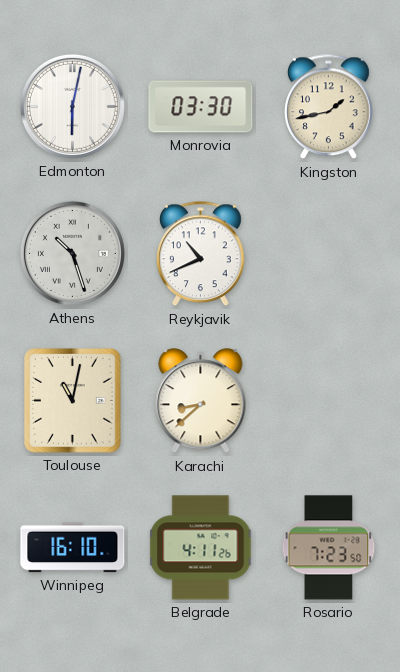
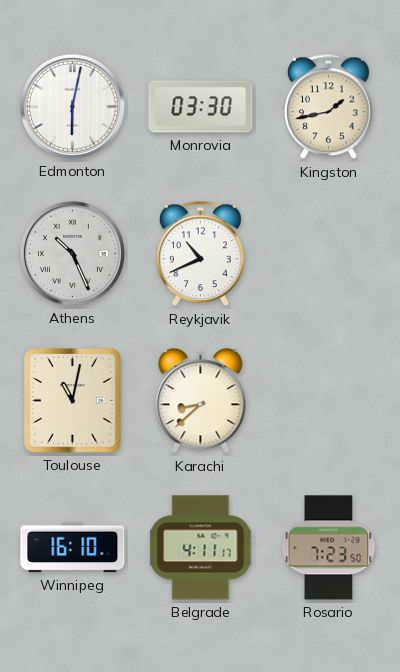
Athens: 10:27 -> 10:26
Belgrade: 4:11:26 -> 4:11:17
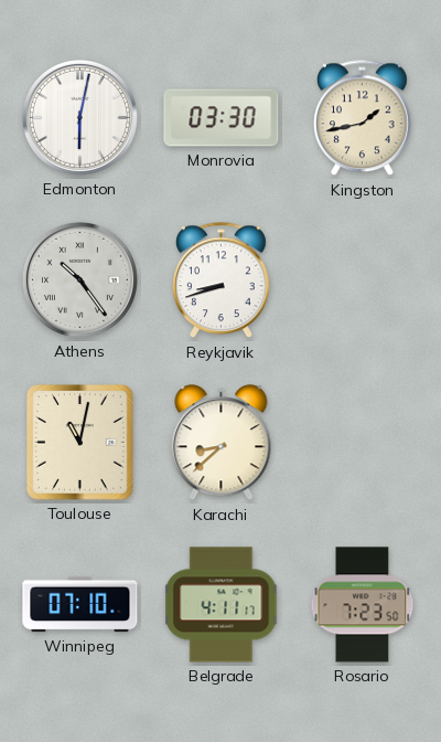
Athens: 10:26 -> 10:24
Reykjavik: 10:41 -> 8:42
Winnipeg: 16:10 -> 07:10
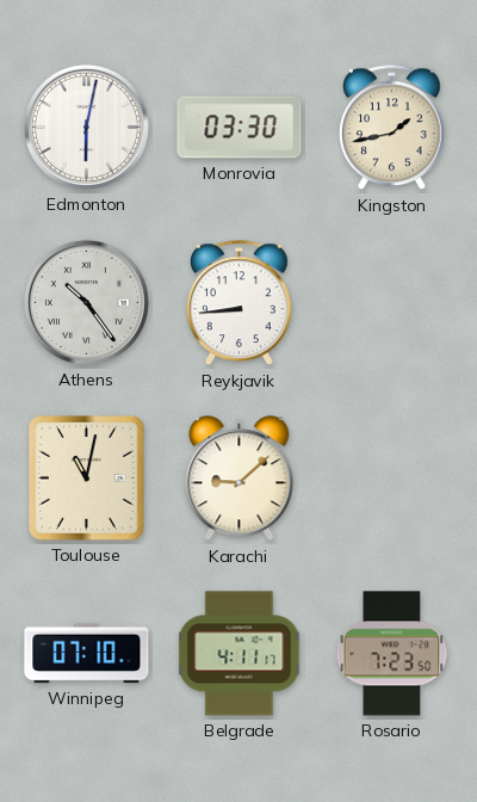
Reykjavik: 8:42 -> 8:44
Karachi: 8:38 -> 9:08
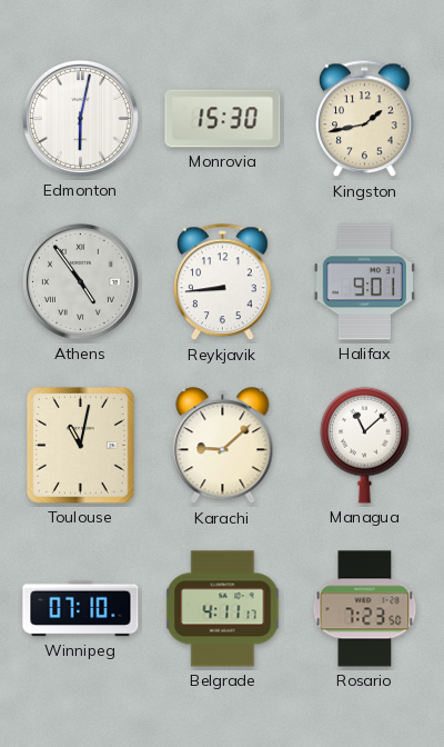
Monrovia: 03:30 -> 15:30
Athens: 10:24 -> 4:54
Halifax: none -> 9:01
Managua: none -> 11:08
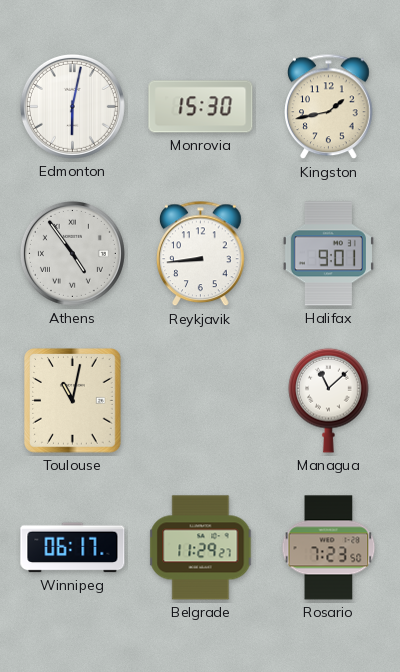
Karachi: 9:08 -> none
Winnipeg: 07:10 -> 06:17
Belgrade: 4:11 -> 11:29
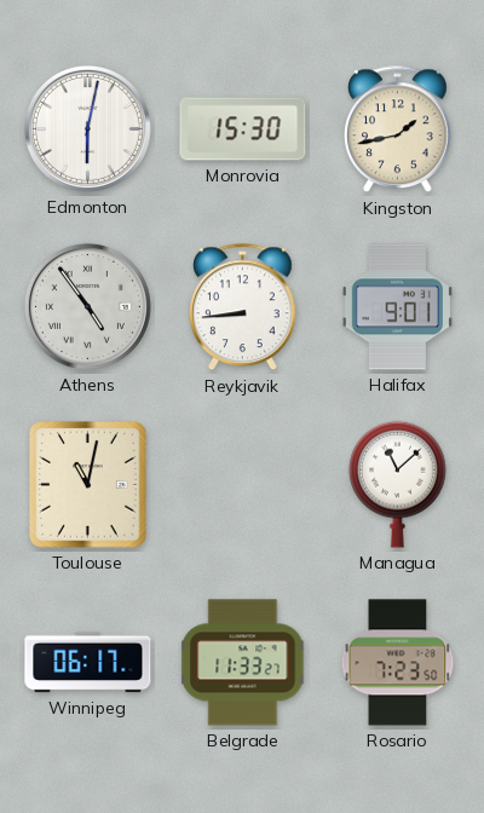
Belgrade: 11:29 -> 11:33
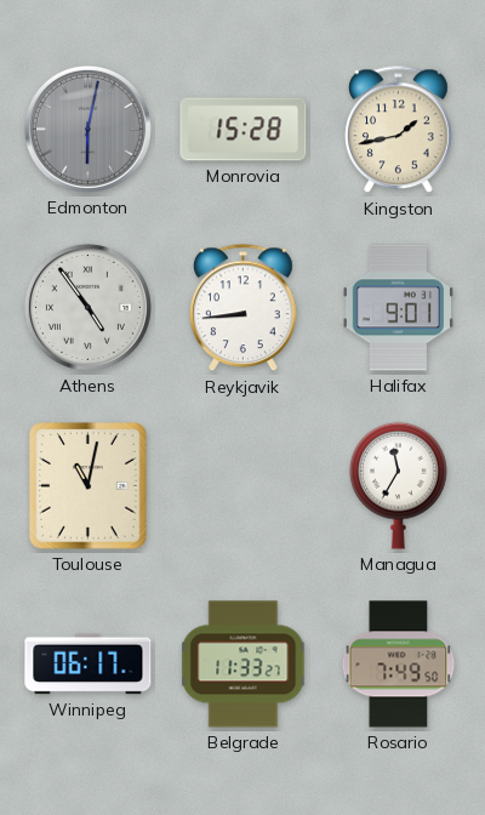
Edmonton dial: white -> grey
Monrovia: 15:30 -> 15:28
Managua: 11:08 -> 11:35
Rosario: 7:23 -> 7:49
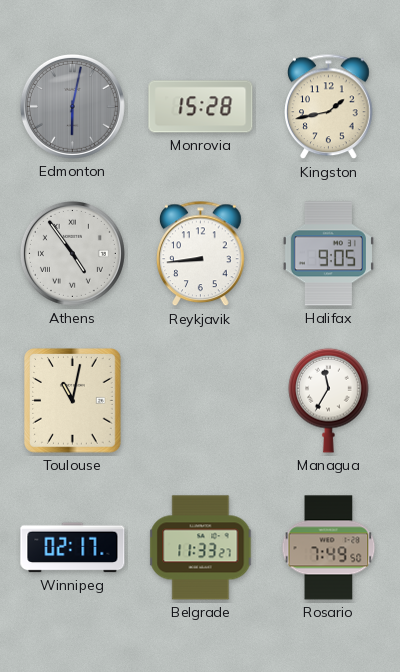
Halifax: 9:01 -> 9:05
Winnipeg: 06:17 -> 02:17
